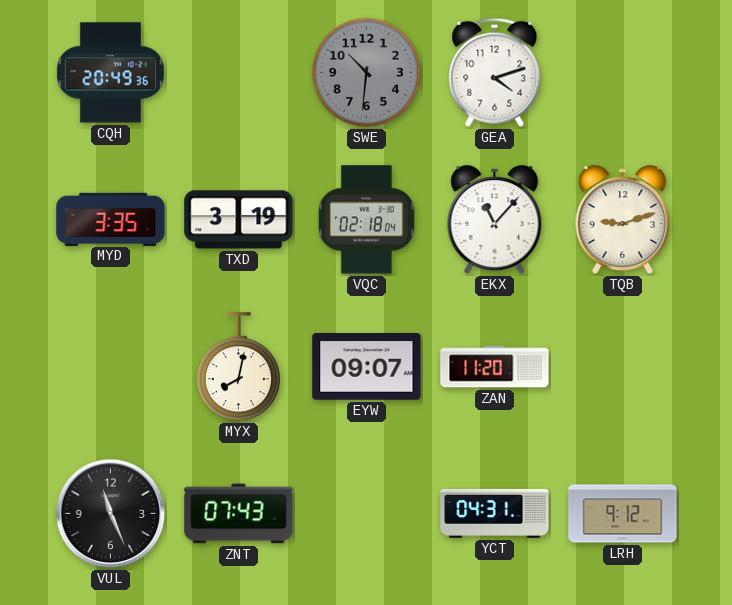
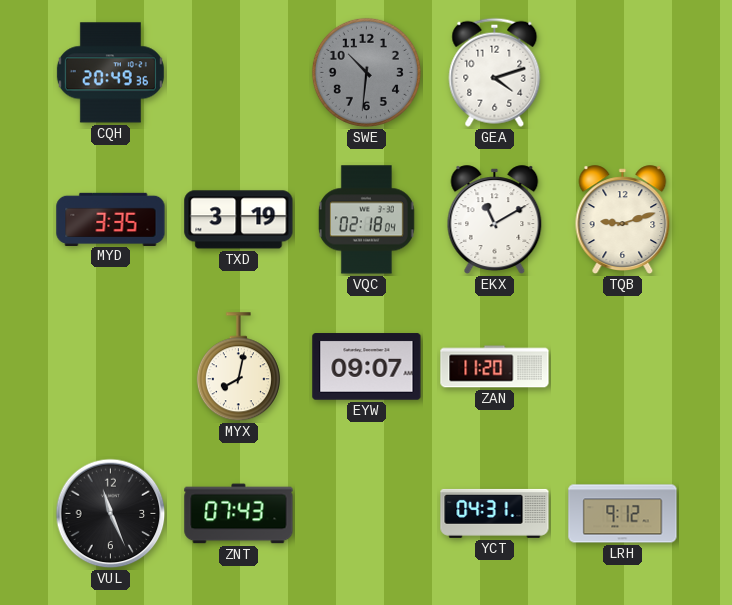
EKX: 11:07 -> 11:10
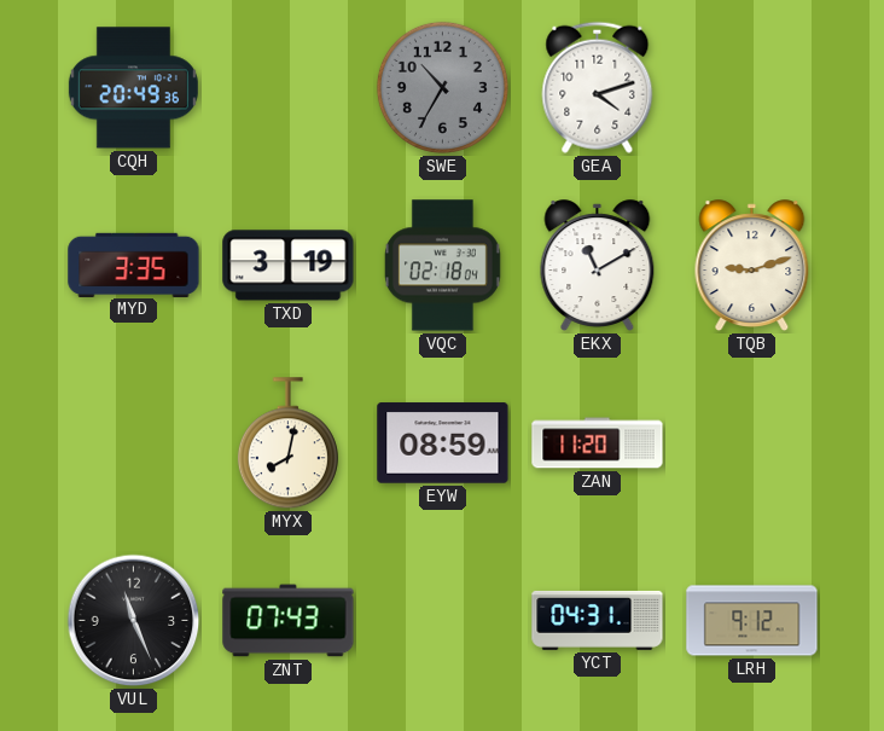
SWE: 10:31 -> 10:35
EYW: 09:07 -> 08:59
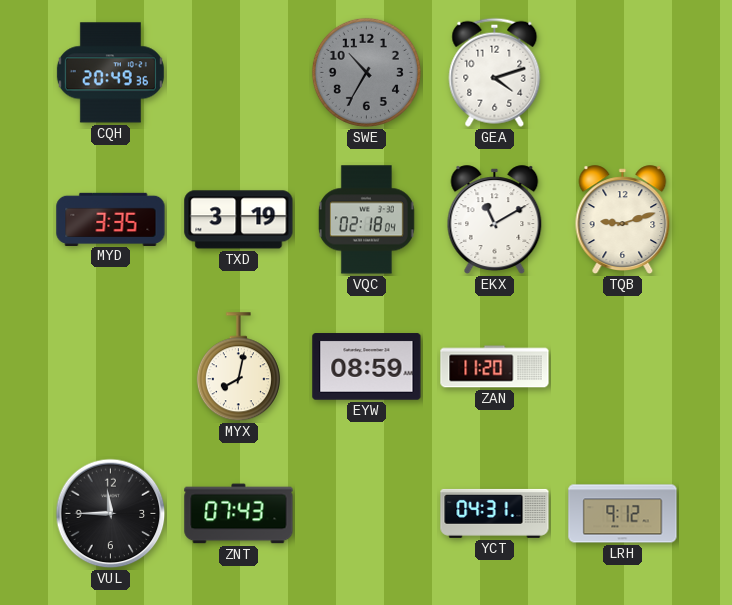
VUL: 11:26 -> 11:45
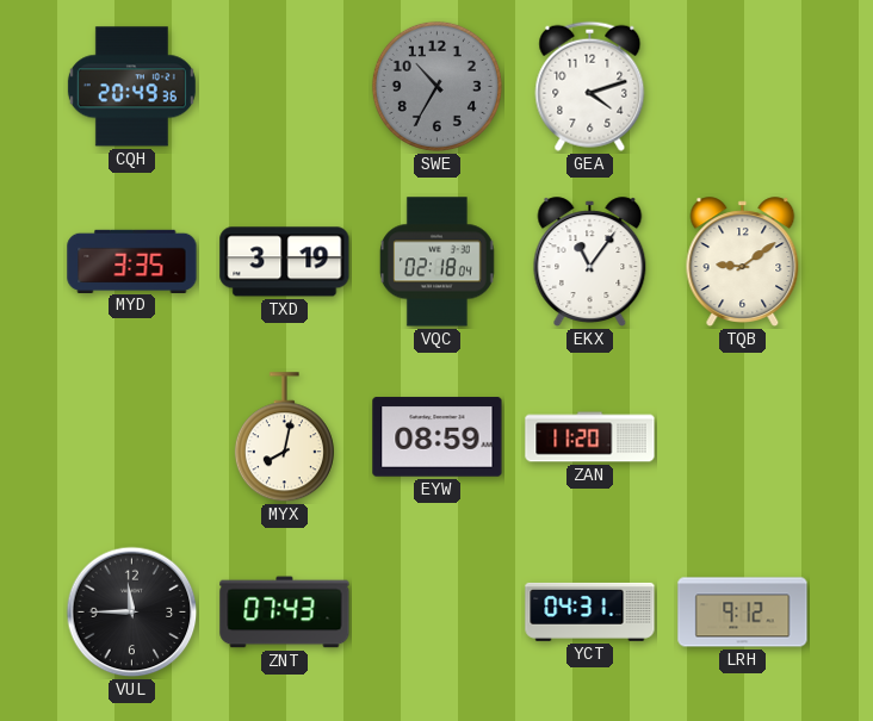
EKX: 11:10 -> 11:06
TQB: 9:12 -> 9:09
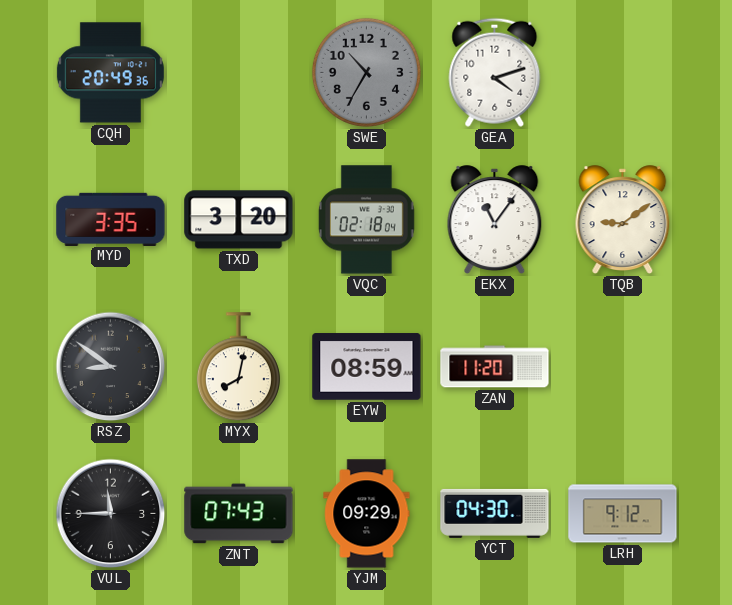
TXD: 3:19 -> 3:20
RSZ: none -> 8:51
YJM: none -> 09:29
YCT: 04:31 -> 04:30
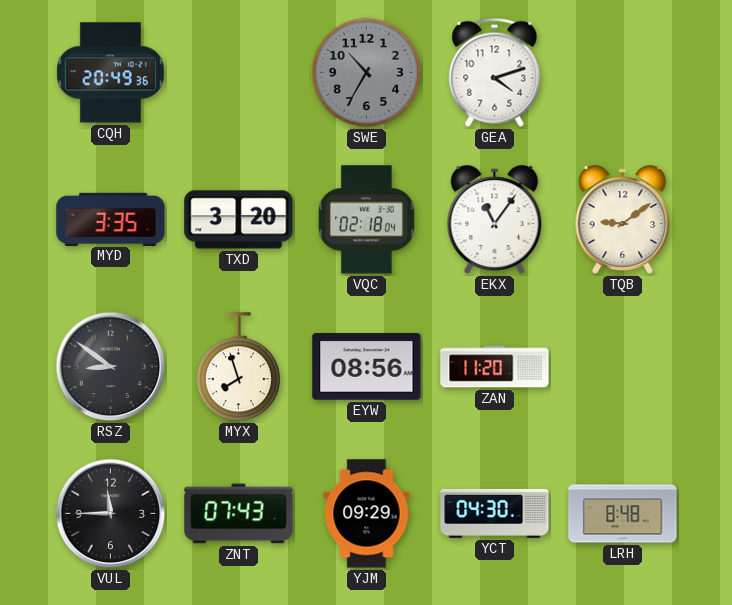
MYX: 8:02 -> 7:57
EYW: 08:59 -> 08:56
LRH: 9:12 -> 8:48
